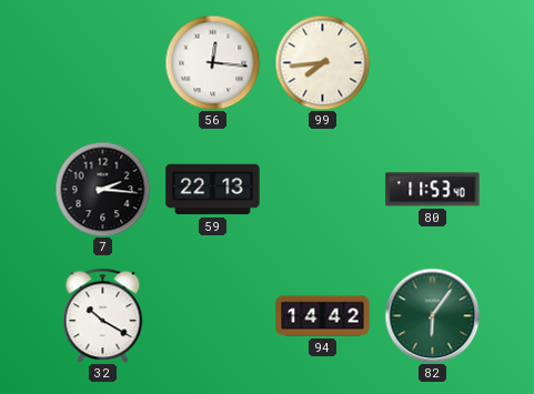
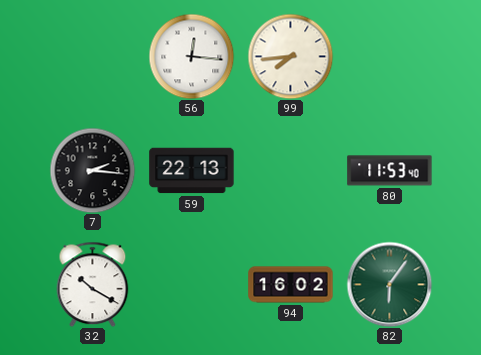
94: 14:42 -> 16:02
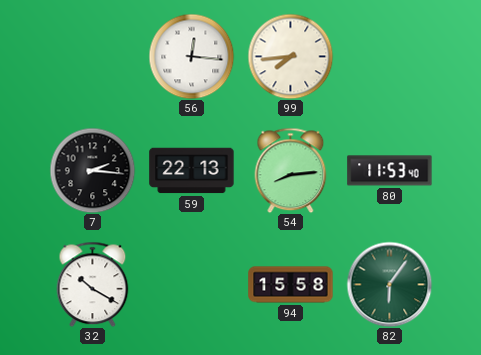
54: none -> 8:14
94: 16:02 -> 15:58
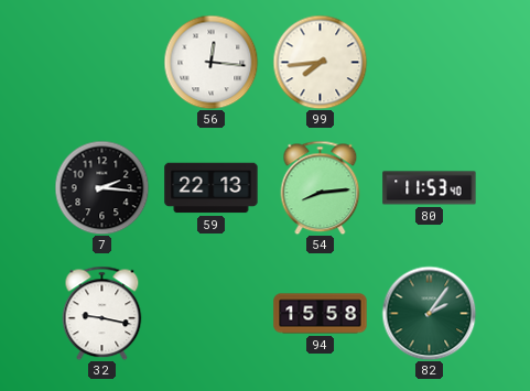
32: 10:20 -> 9:17
82: 6:06 -> 2:06
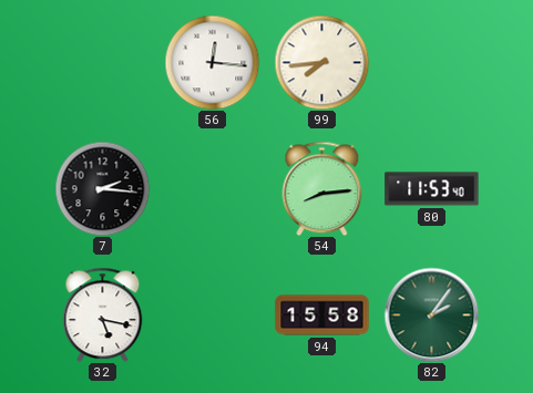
59: 22:13 -> none
32: 9:17 -> 5:17
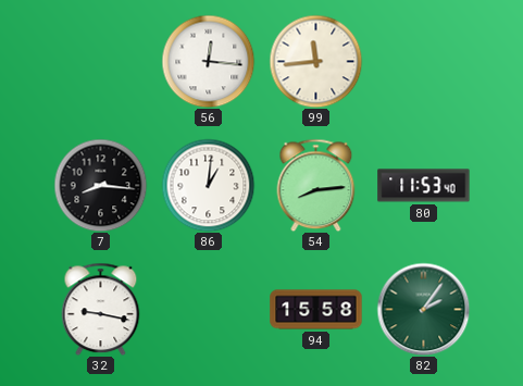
99: 7:44 -> 11:44
7: 2:16 -> 8:16
86: none -> 1:01
32: 5:17 -> 9:17
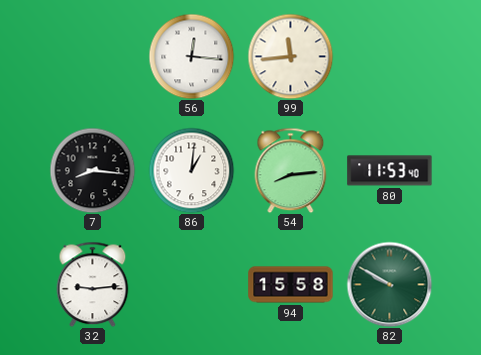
32: 9:17 -> 9:14
82: 2:06 -> 9:50
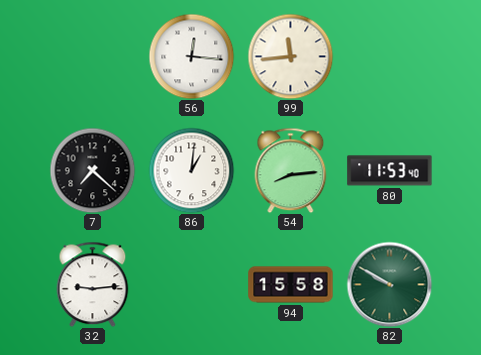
7: 8:16 -> 7:22
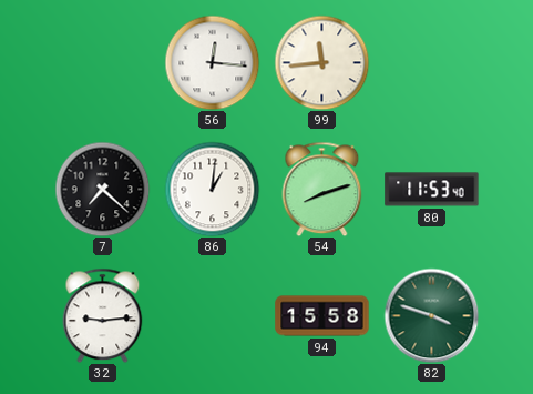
54: 8:14 -> 8:12
82: 9:50 -> 3:48
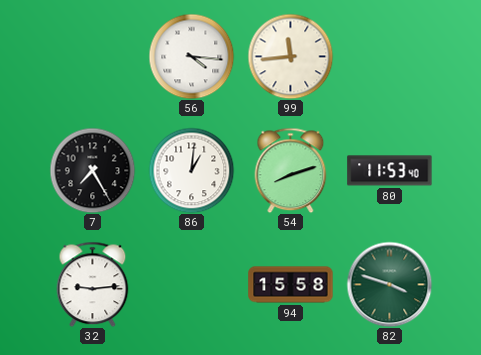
56: 12:16 -> 4:16
7: 7:22 -> 7:25
